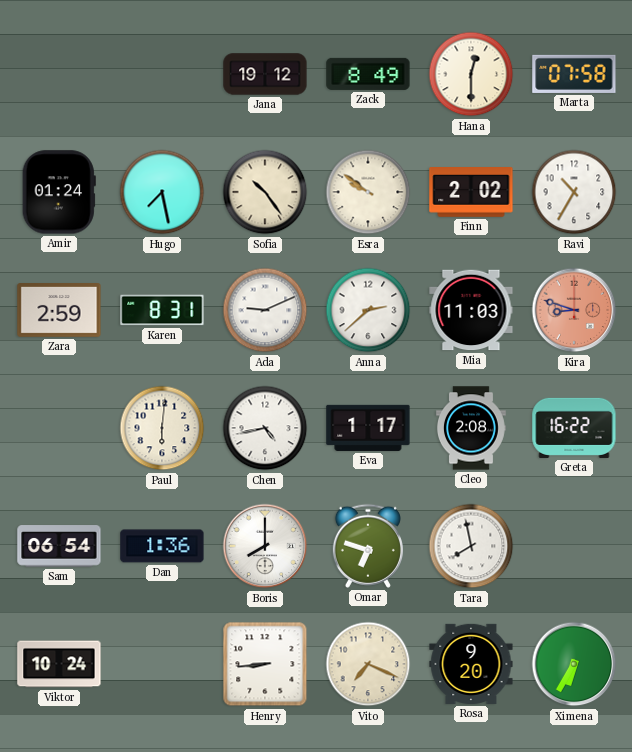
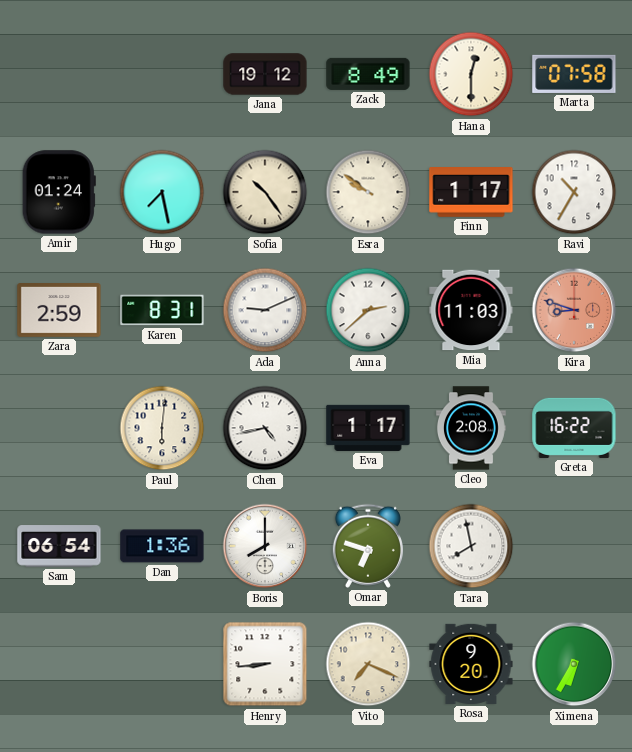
Finn: 2:02 -> 1:17
Viktor: 10:24 -> none
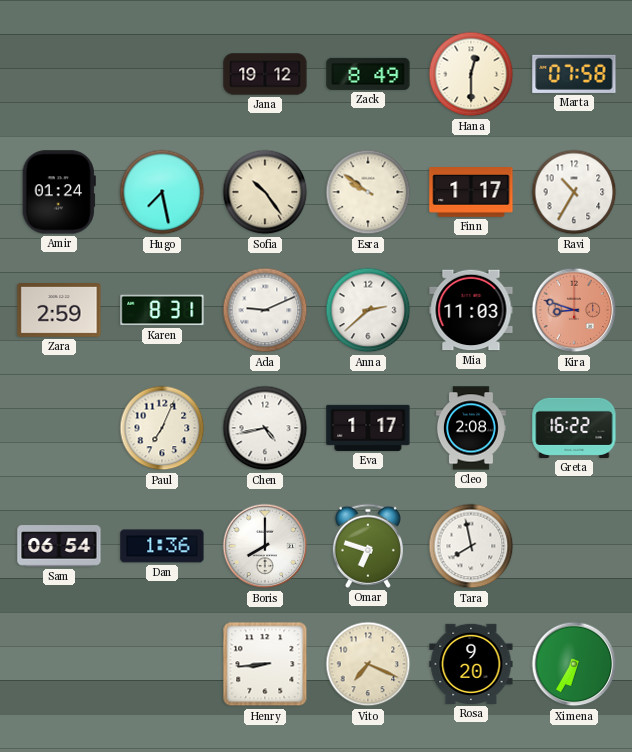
Paul: 6:01 -> 7:04
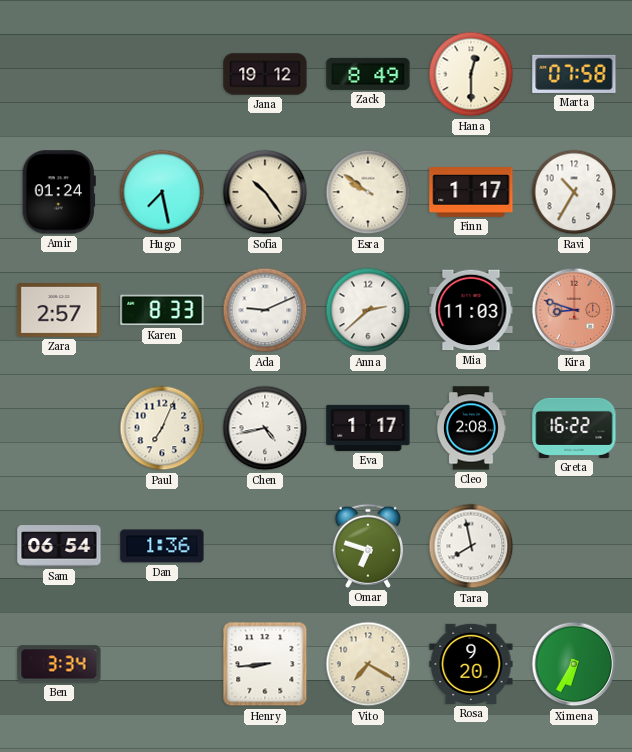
Zara: 2:59 -> 2:57
Karen: 8:31 -> 8:33
Boris: 8:00 -> none
Ben: none -> 3:34
Vito: 7:19 -> 7:20
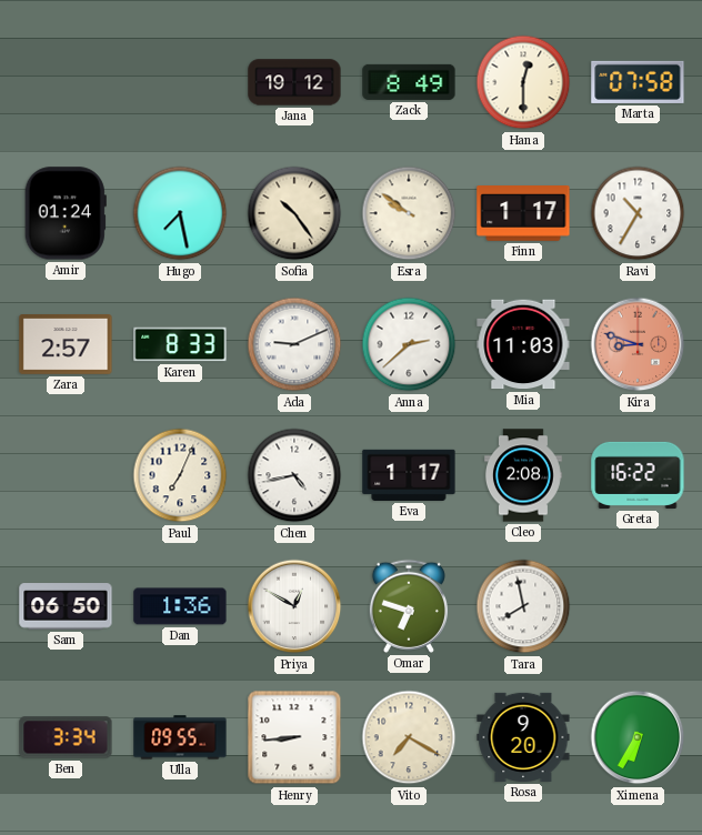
Sam: 06:54 -> 06:50
Priya: none -> 12:50
Ulla: none -> 09:55
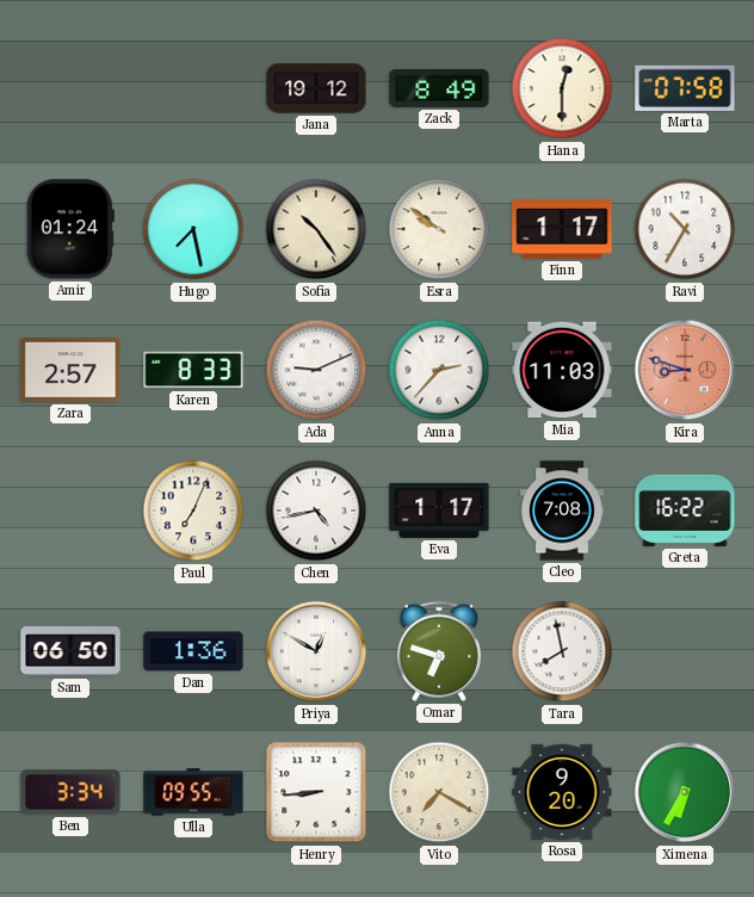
Anna: 2:38 -> 2:37
Cleo: 2:08 -> 7:08
